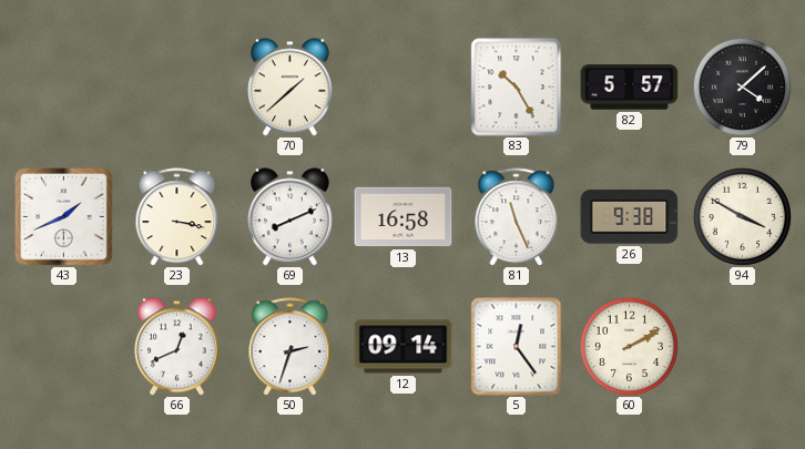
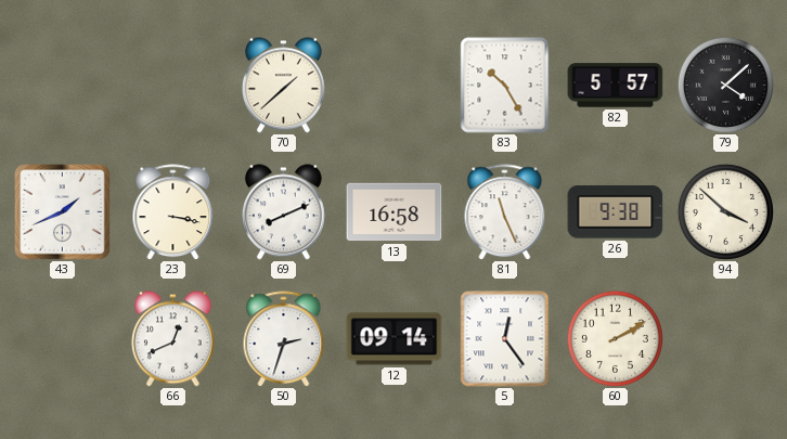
94: 3:50 -> 3:52
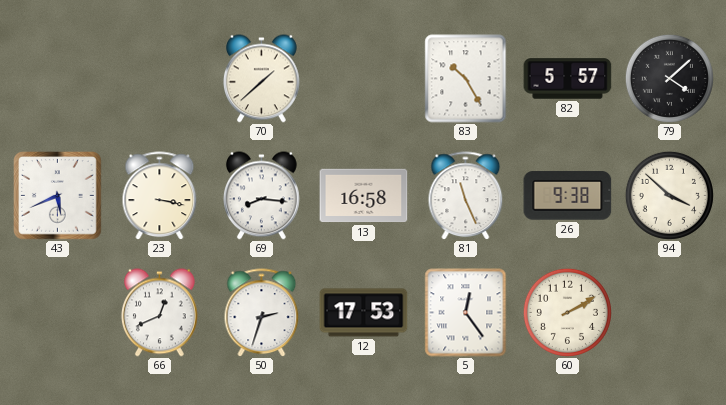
43: 1:41 -> 5:41
69: 8:11 -> 8:16
12: 09:14 -> 17:53
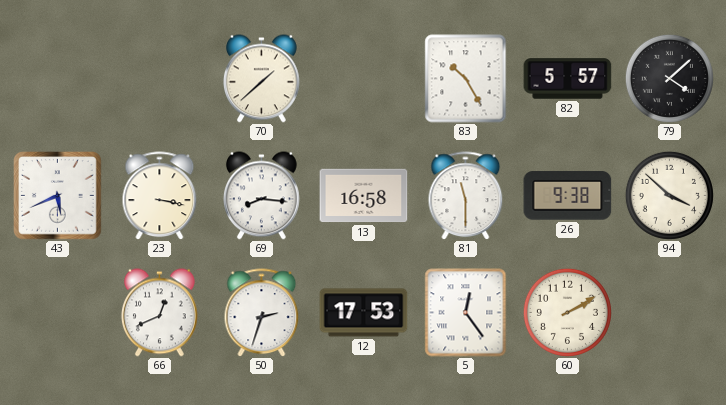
81: 11:26 -> 11:30
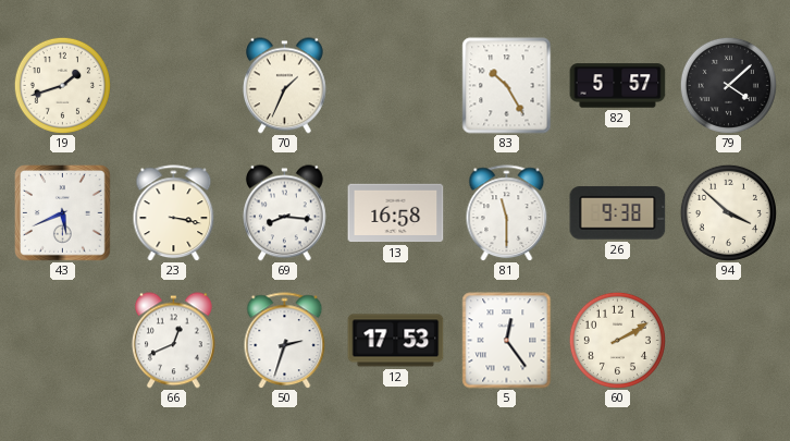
19: none -> 1:42
70: 1:38 -> 1:34
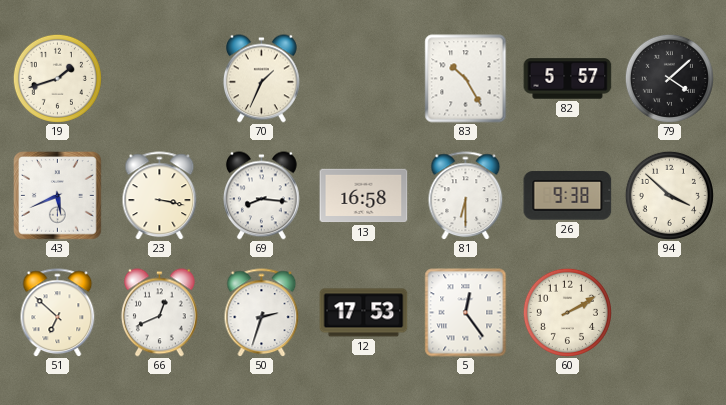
81: 11:30 -> 6:30
51: none -> 6:52
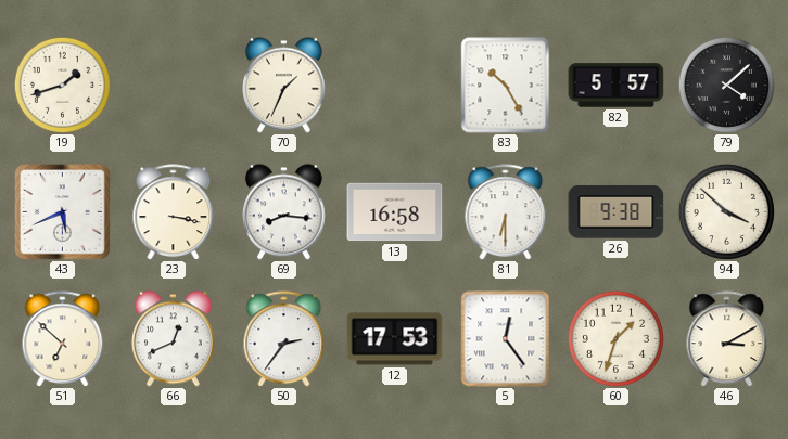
50: 2:33 -> 2:36
60: 2:10 -> 1:33
46: none -> 3:10
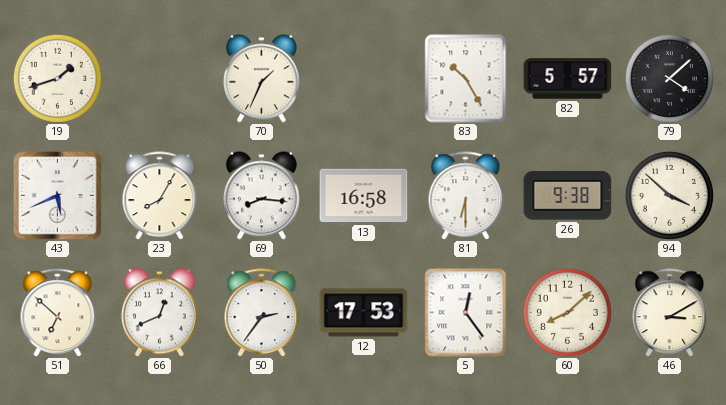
23: 3:17 -> 8:05
60: 1:33 -> 8:08
